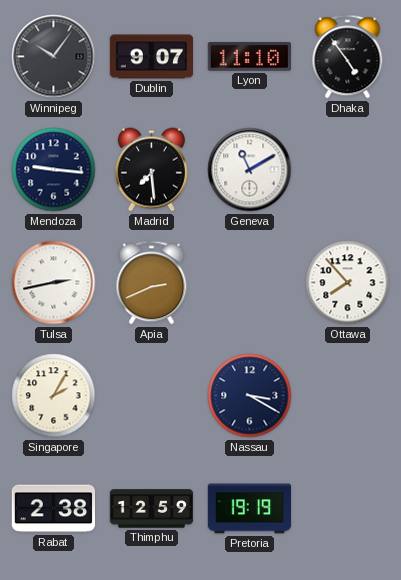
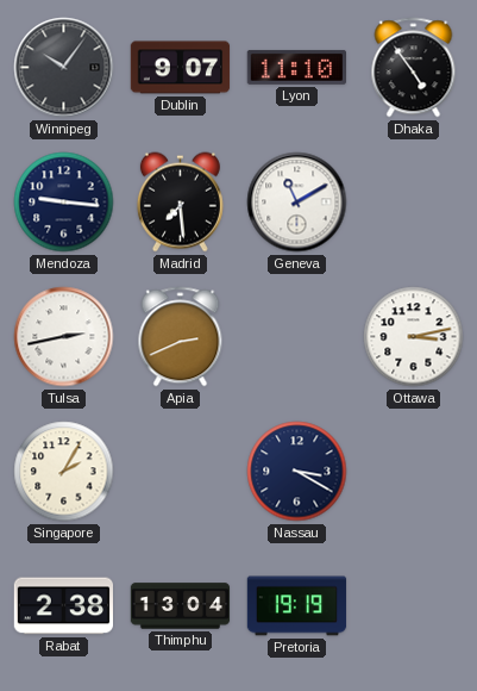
Ottawa: 7:53 -> 3:13
Thimphu: 12:59 -> 13:04
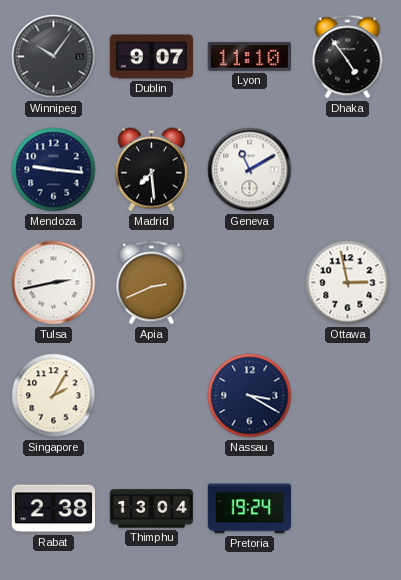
Ottawa: 3:13 -> 2:58
Pretoria: 19:19 -> 19:24
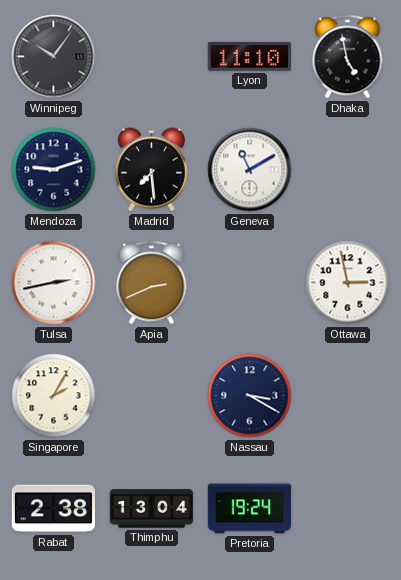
Dublin: 9:07 -> none
Dhaka: 4:54 -> 4:58
Mendoza: 9:16 -> 9:12
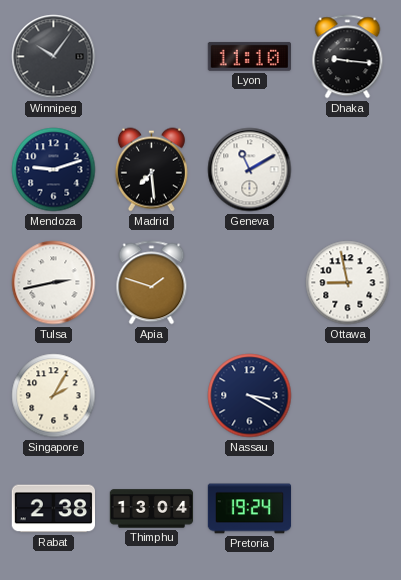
Dhaka: 4:58 -> 9:16
Apia: 2:41 -> 1:48
Ottawa: 2:58 -> 8:58
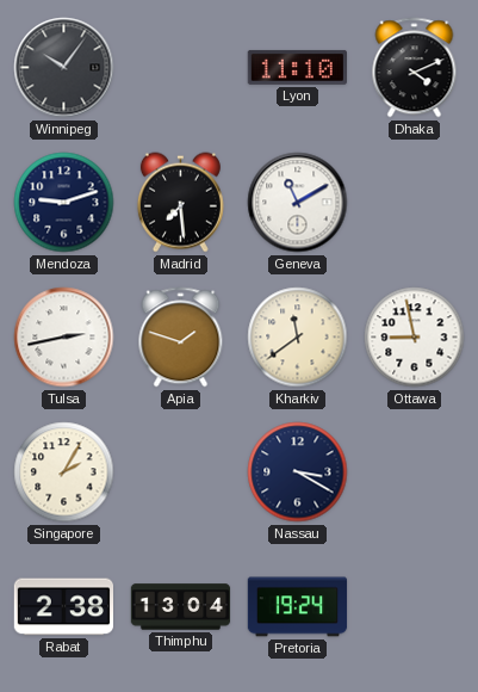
Dhaka: 9:16 -> 4:11
Kharkiv: none -> 11:39
